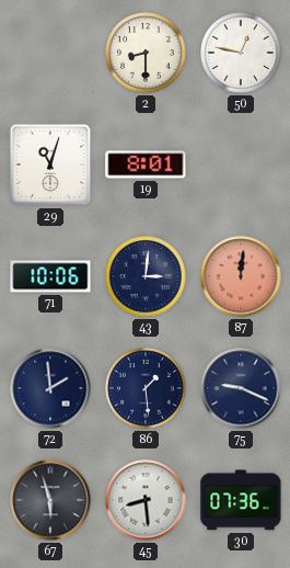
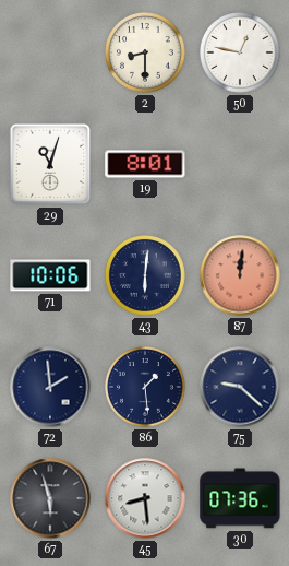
43: 3:01 -> 6:01
75: 9:19 -> 9:22
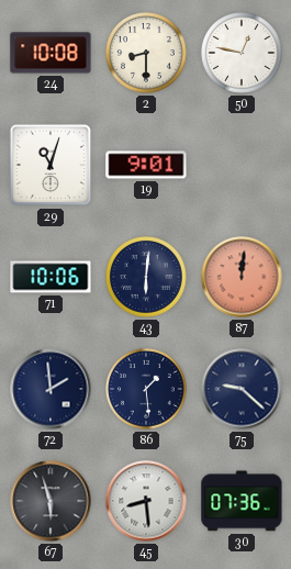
24: none -> 10:08
19: 8:01 -> 9:01
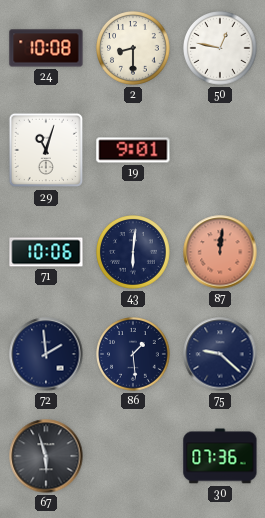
45: 8:29 -> none
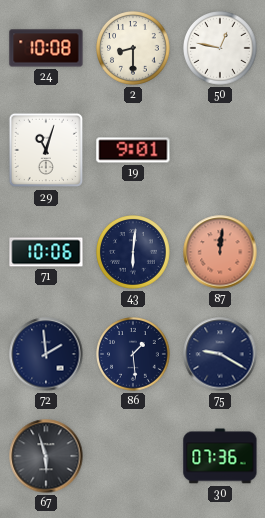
75: 9:22 -> 9:20
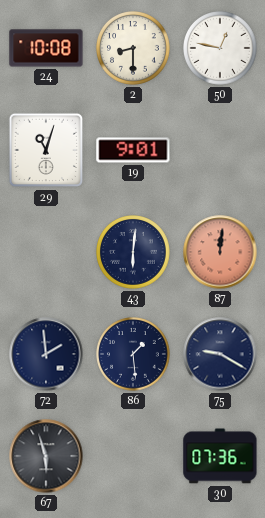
71: 10:06 -> none
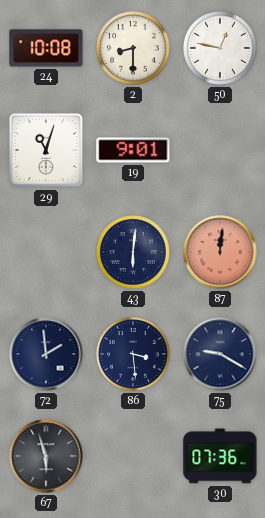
86: 1:29 -> 3:29
